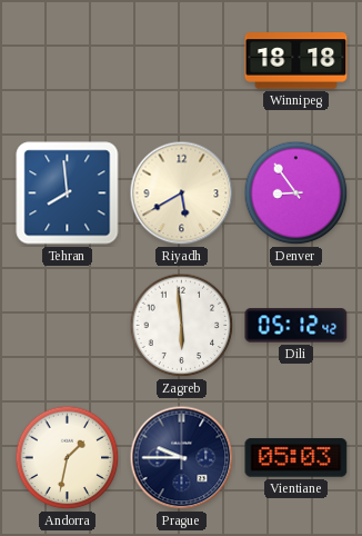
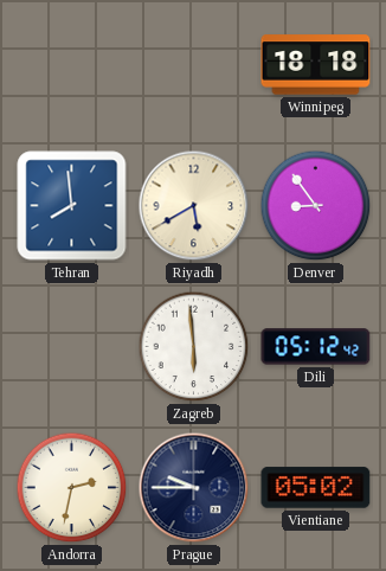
Andorra: 1:32 -> 2:32
Vientiane: 05:03 -> 05:02
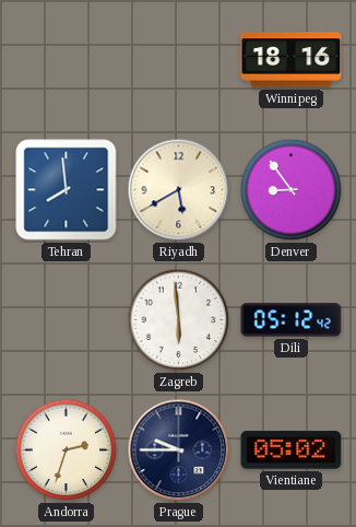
Winnipeg: 18:18 -> 18:16
Andorra: 2:32 -> 2:33
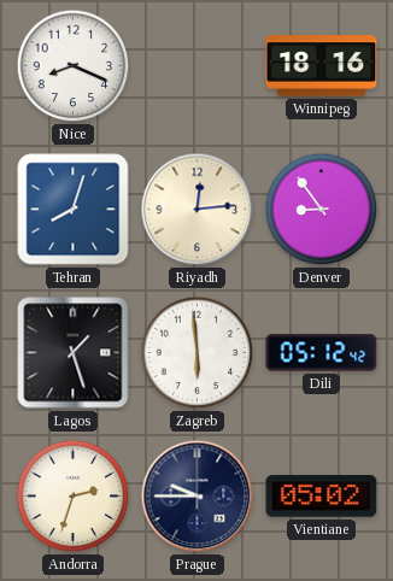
Nice: none -> 8:19
Tehran: 7:59 -> 8:03
Riyadh: 5:40 -> 12:14
Lagos: none -> 1:27
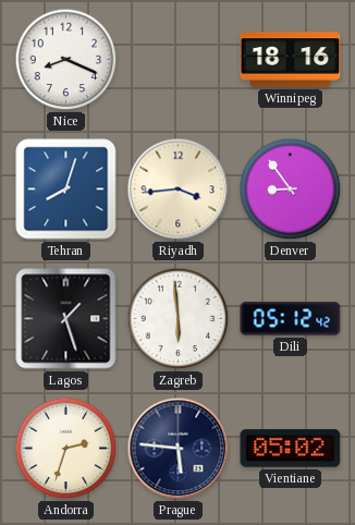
Riyadh: 12:14 -> 3:44
Prague: 9:45 -> 5:46
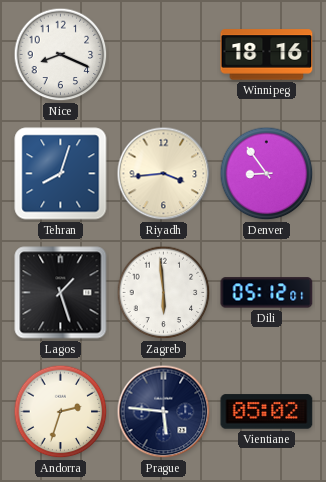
Dili: 05:12:42 -> 05:12:01
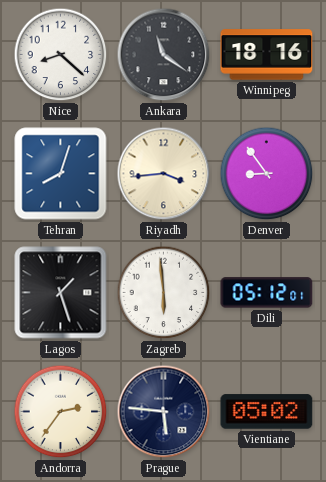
Nice: 8:19 -> 8:22
Ankara: none -> 11:21
Andorra: 2:33 -> 2:36
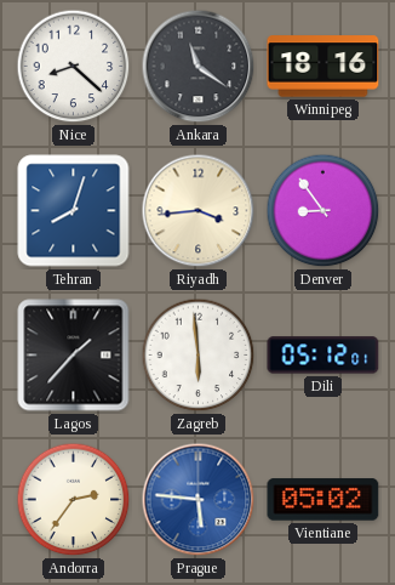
Lagos: 1:27 -> 1:37
Prague dial: navy -> blue
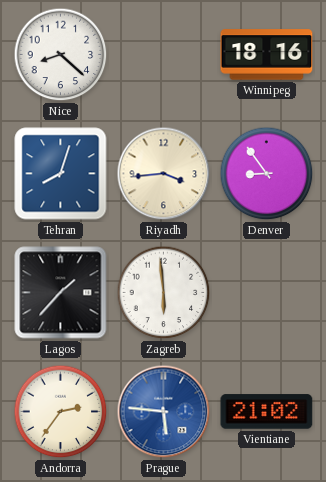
Ankara: 11:21 -> none
Dili: 05:12 -> none
Vientiane: 05:02 -> 21:02
